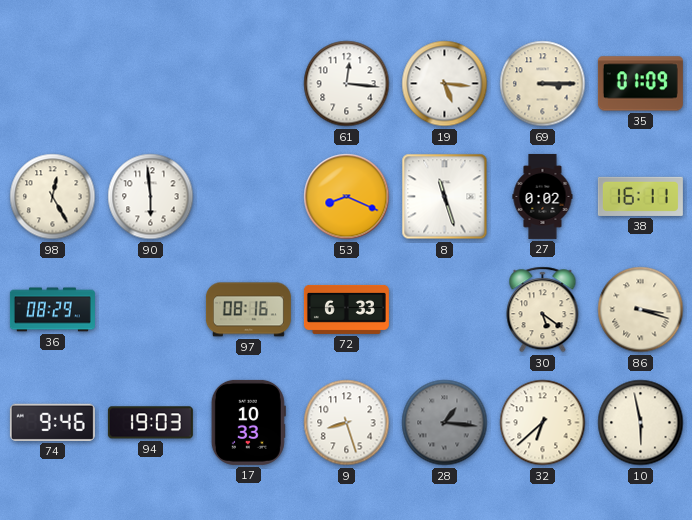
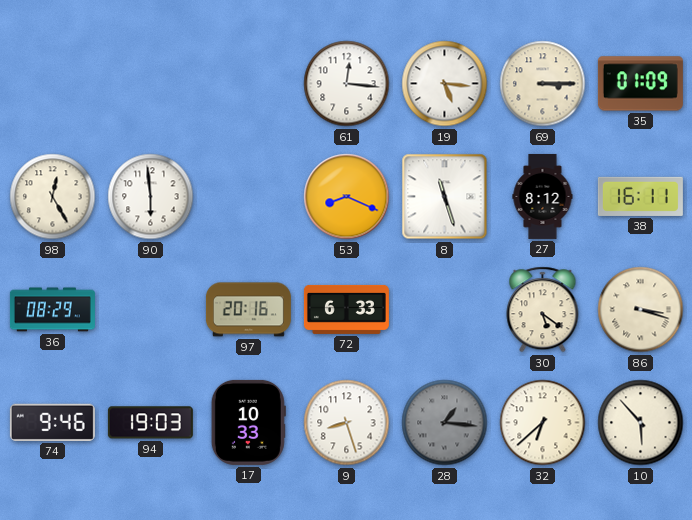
27: 0:02 -> 8:12
97: 08:16 -> 20:16
10: 5:58 -> 5:53
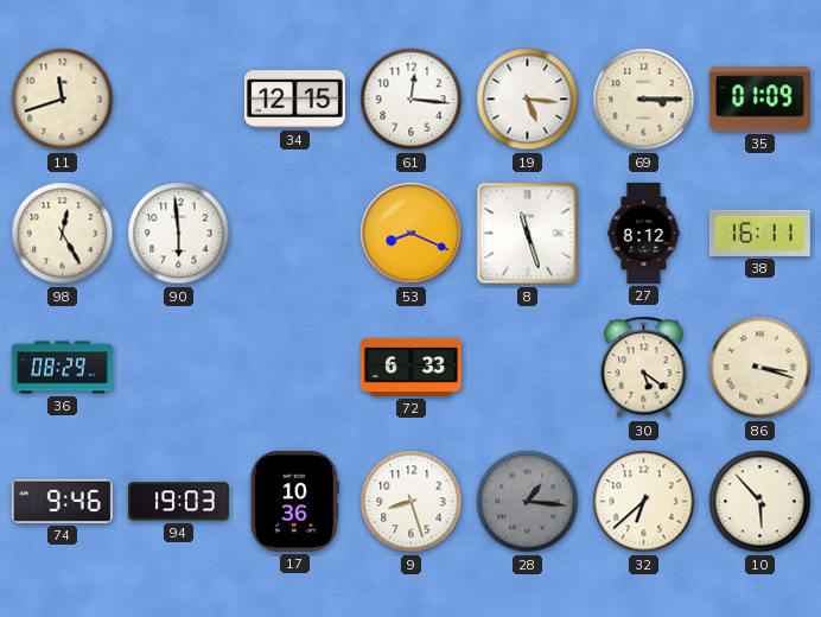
11: none -> 11:42
34: none -> 12:15
97: 20:16 -> none
17: 10:33 -> 10:36
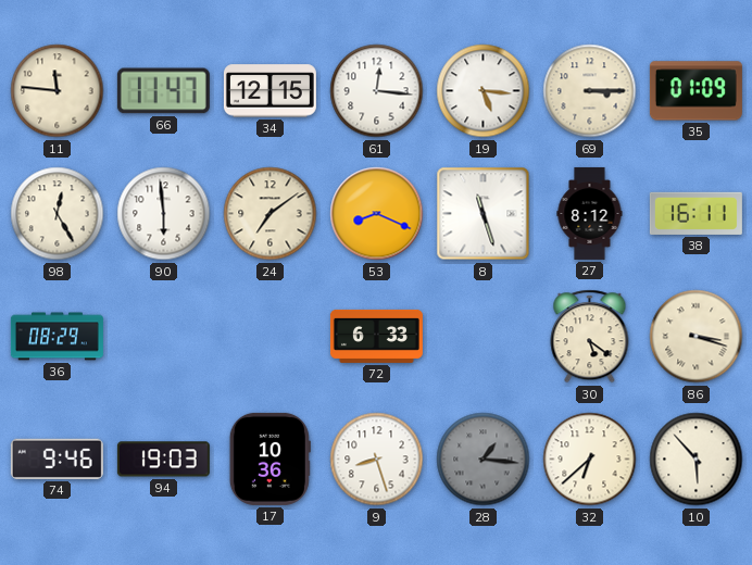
11: 11:42 -> 11:46
66: none -> 11:47
24: none -> 7:09
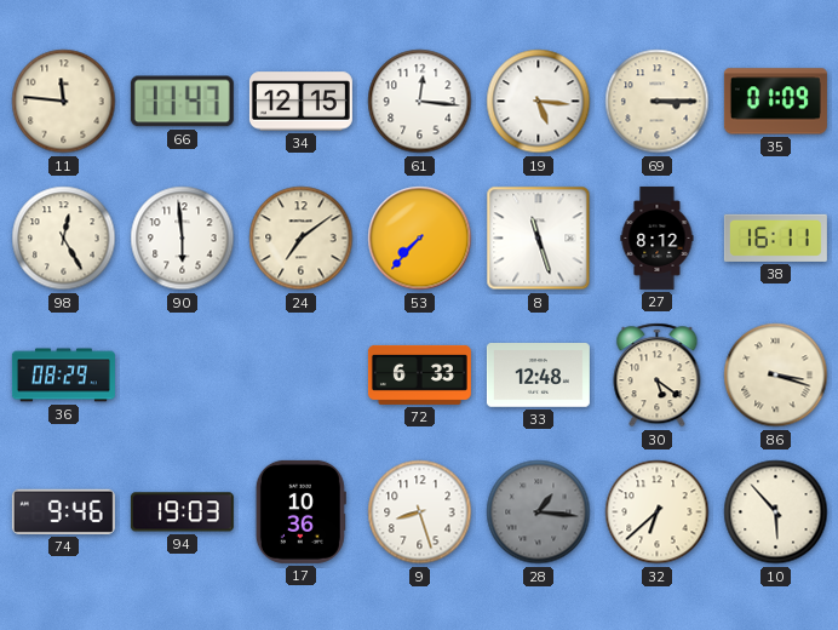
53: 8:19 -> 7:37
33: none -> 12:48
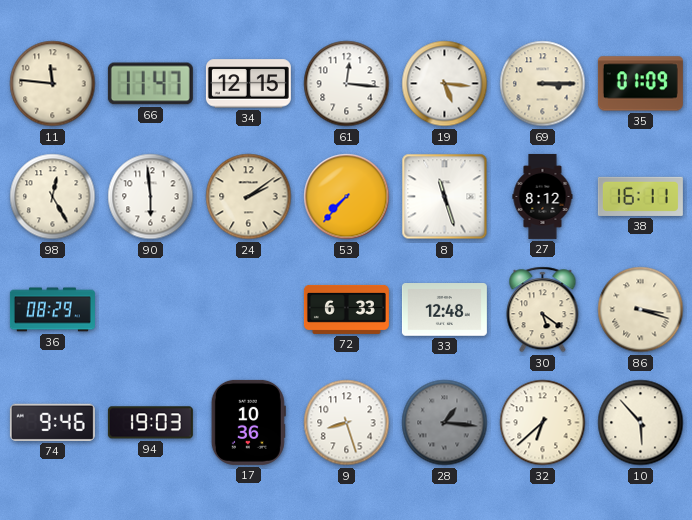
24: 7:09 -> 2:09
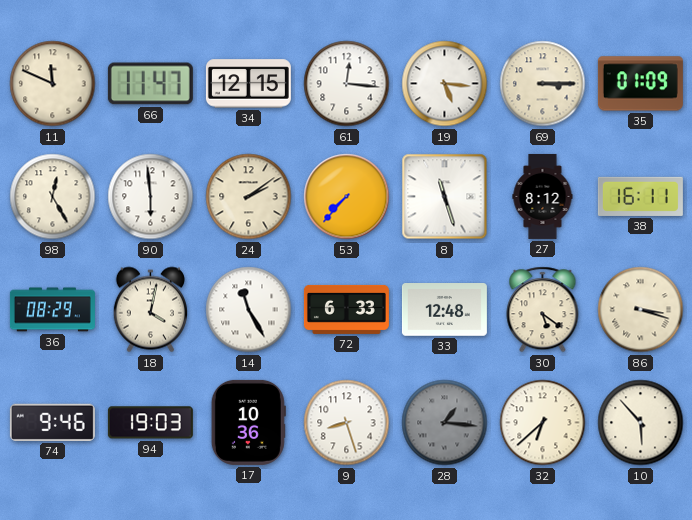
11: 11:46 -> 11:49
18: none -> 4:02
14: none -> 11:25
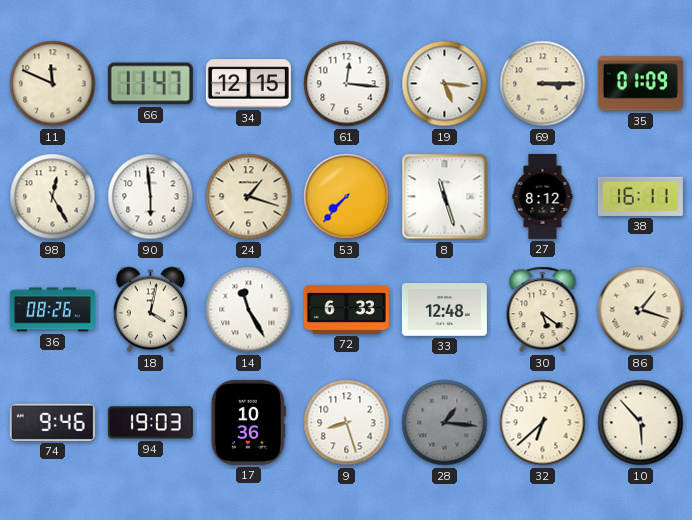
24: 2:09 -> 1:18
36: 08:29 -> 08:26
86: 3:18 -> 1:18
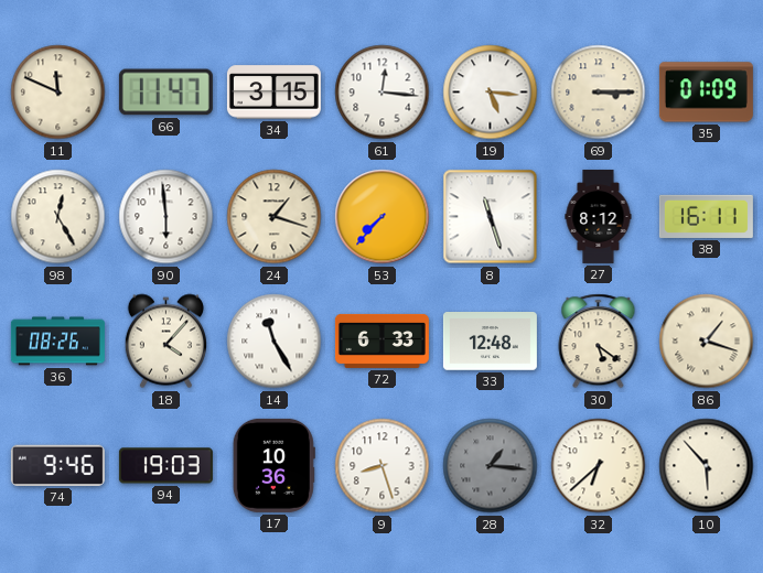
34: 12:15 -> 3:15
18: 4:02 -> 4:07
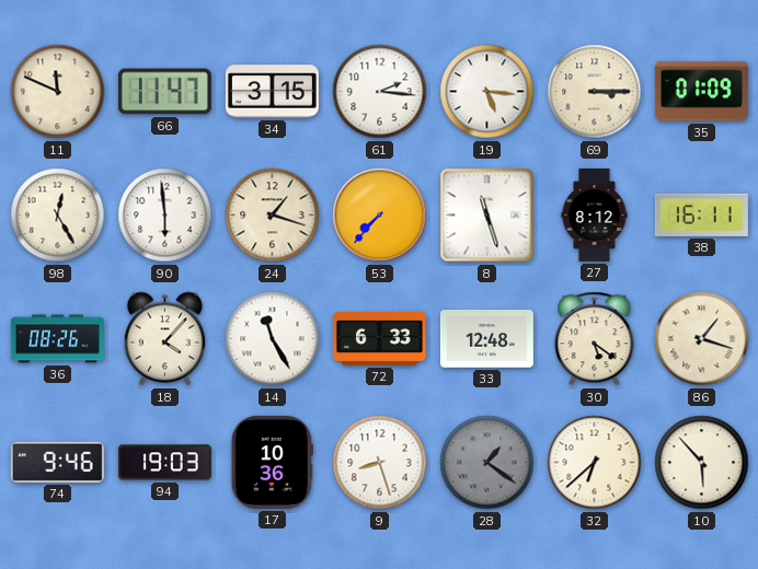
61: 12:16 -> 2:16
28: 1:16 -> 1:21
